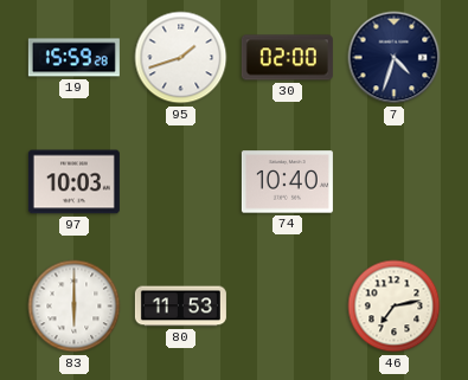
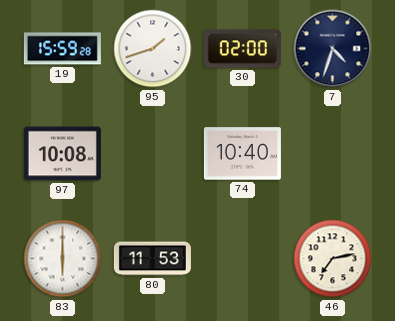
97: 10:03 -> 10:08
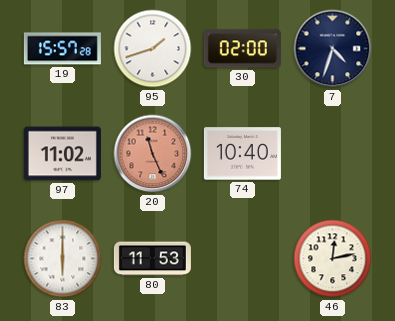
19: 15:59 -> 15:57
97: 10:08 -> 11:02
20: none -> 11:26
46: 7:13 -> 12:13
